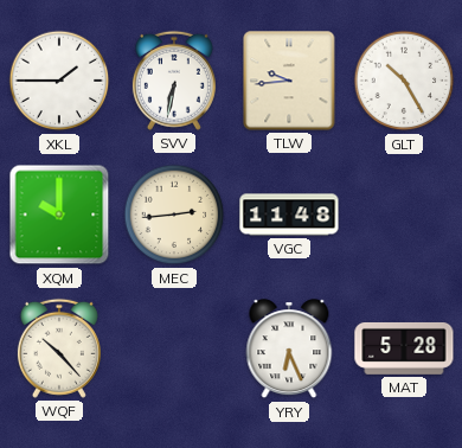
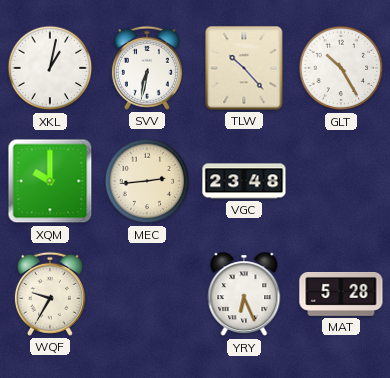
XKL: 1:45 -> 1:02
TLW: 9:44 -> 10:23
VGC: 11:48 -> 23:48
WQF: 10:23 -> 9:35
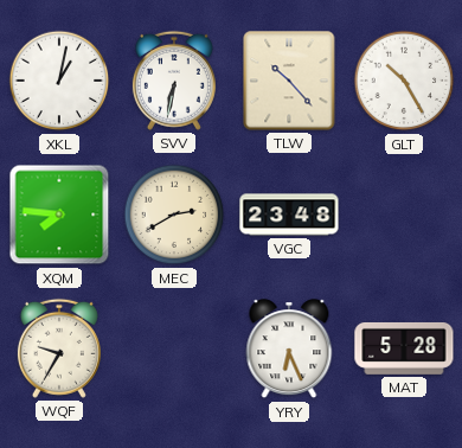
XQM: 10:00 -> 7:46
MEC: 2:44 -> 2:40
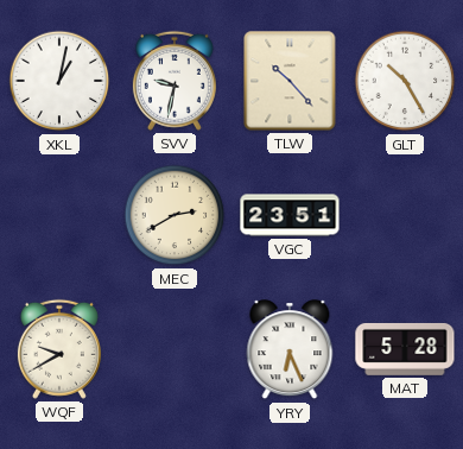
SVV: 6:32 -> 9:32
XQM: 7:46 -> none
VGC: 23:48 -> 23:51
WQF: 9:35 -> 9:40
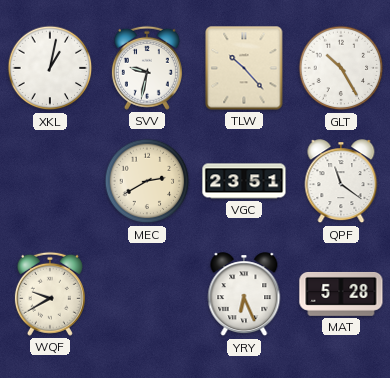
QPF: none -> 11:21
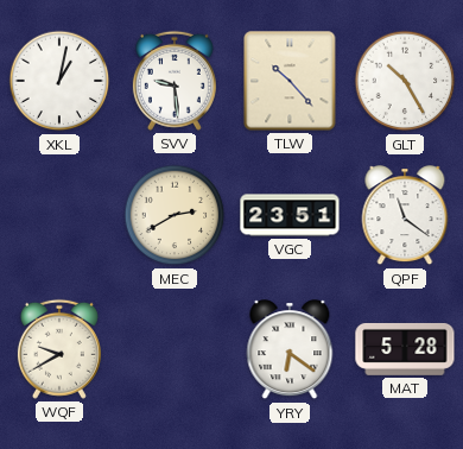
SVV: 9:32 -> 9:29
YRY: 6:26 -> 6:21
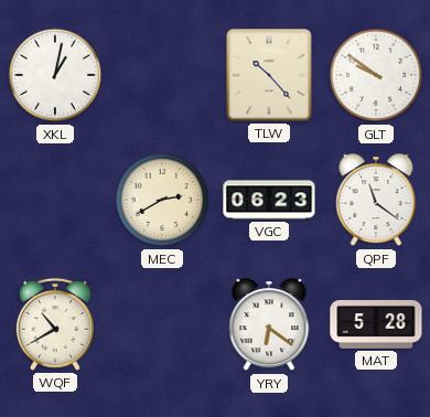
SVV: 9:29 -> none
GLT: 10:25 -> 9:51
VGC: 23:51 -> 06:23
WQF: 9:40 -> 10:40
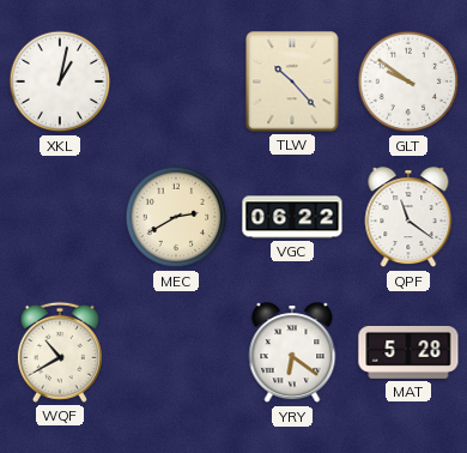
VGC: 06:23 -> 06:22
